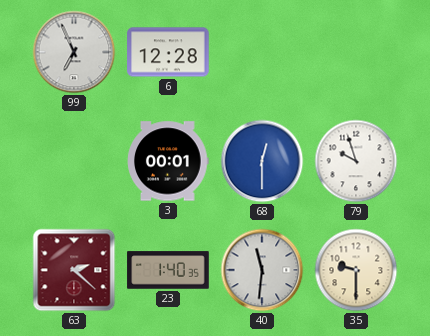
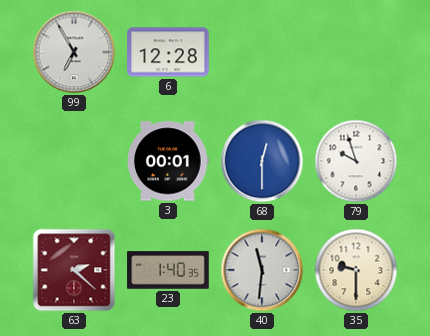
99: 6:56 -> 6:55
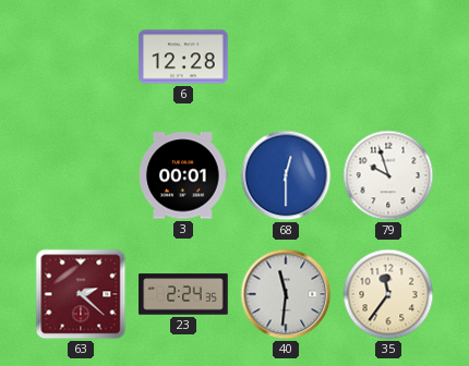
99: 6:55 -> none
23: 1:40 -> 2:24
35: 9:30 -> 11:36
